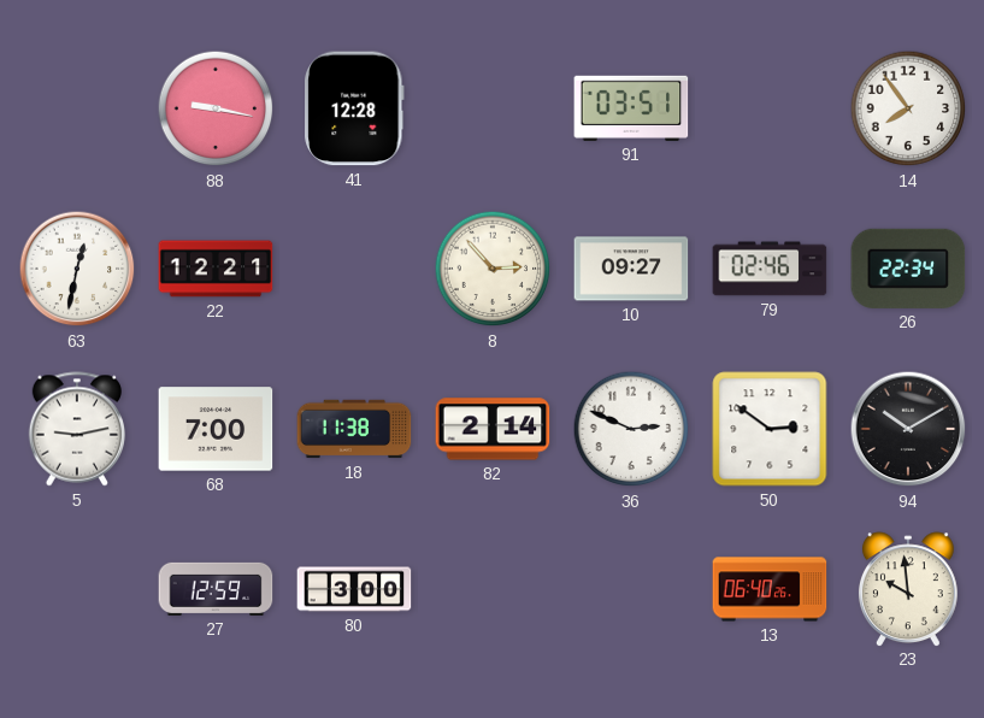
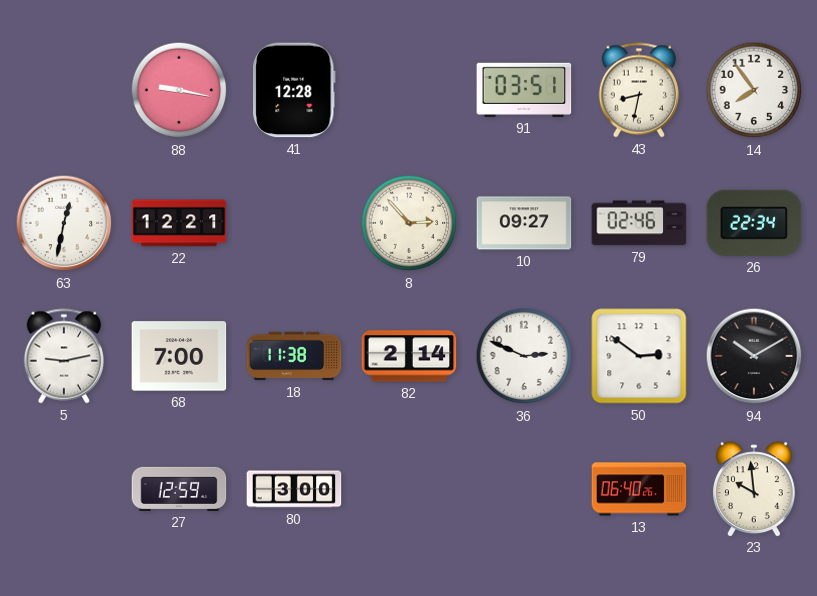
43: none -> 8:32
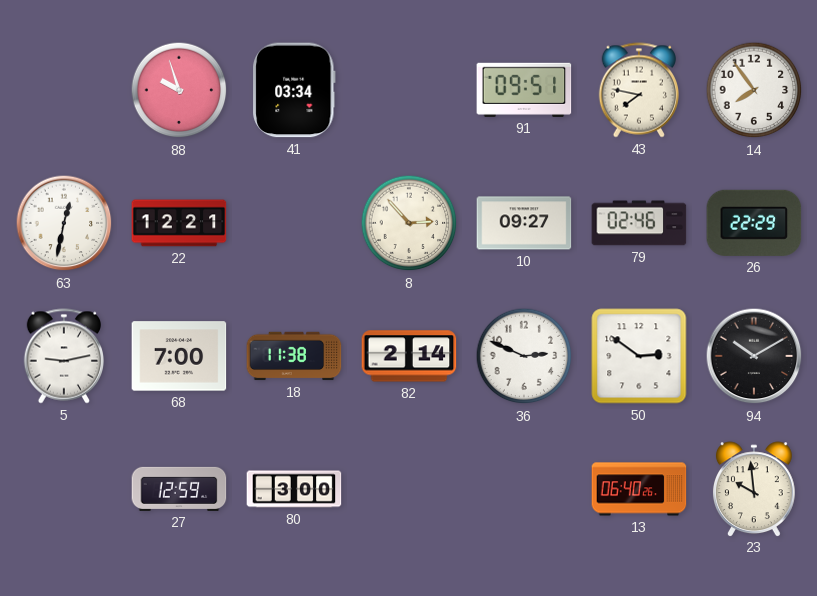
88: 9:17 -> 9:57
41: 12:28 -> 03:34
91: 03:51 -> 09:51
43: 8:32 -> 7:47
26: 22:34 -> 22:29
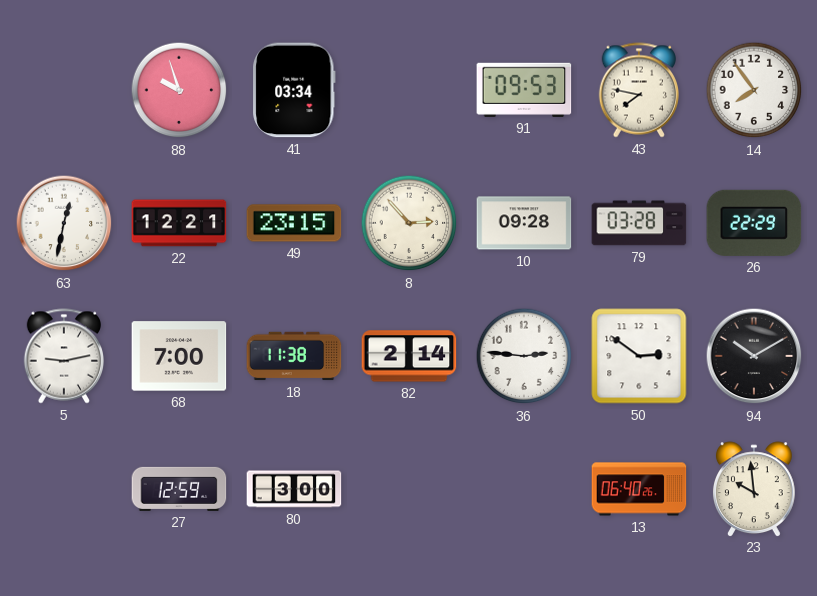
91: 09:51 -> 09:53
49: none -> 23:15
10: 09:27 -> 09:28
79: 02:46 -> 03:28
36: 2:49 -> 2:46
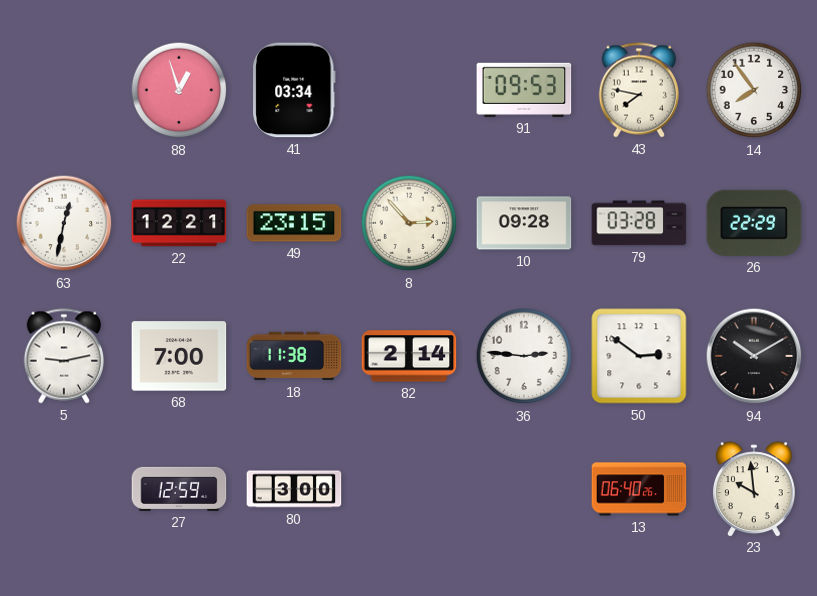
88: 9:57 -> 12:57
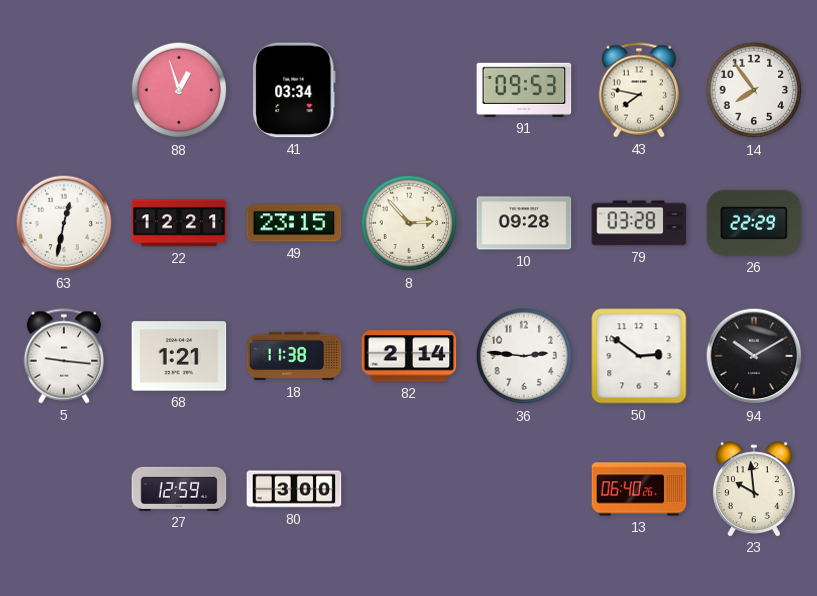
5: 9:13 -> 9:16
68: 7:00 -> 1:21
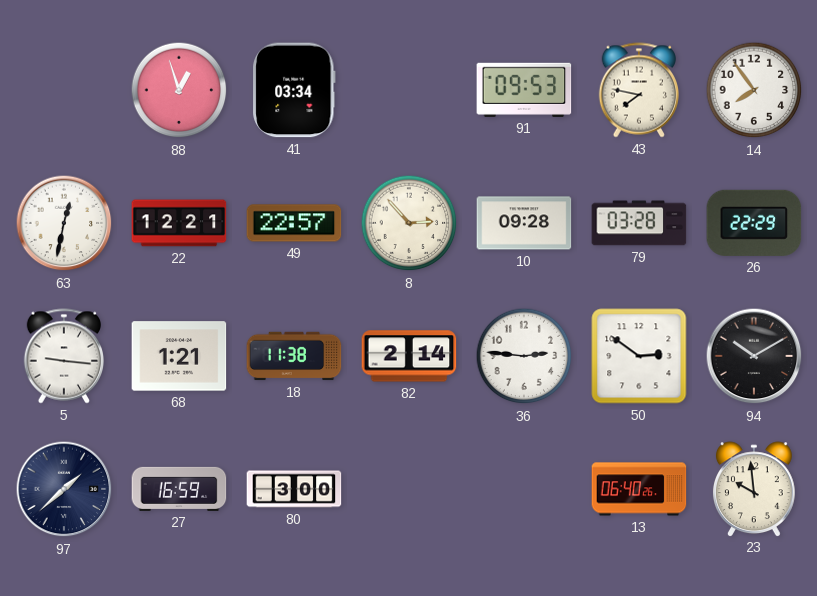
49: 23:15 -> 22:57
97: none -> 1:38
27: 12:59 -> 16:59
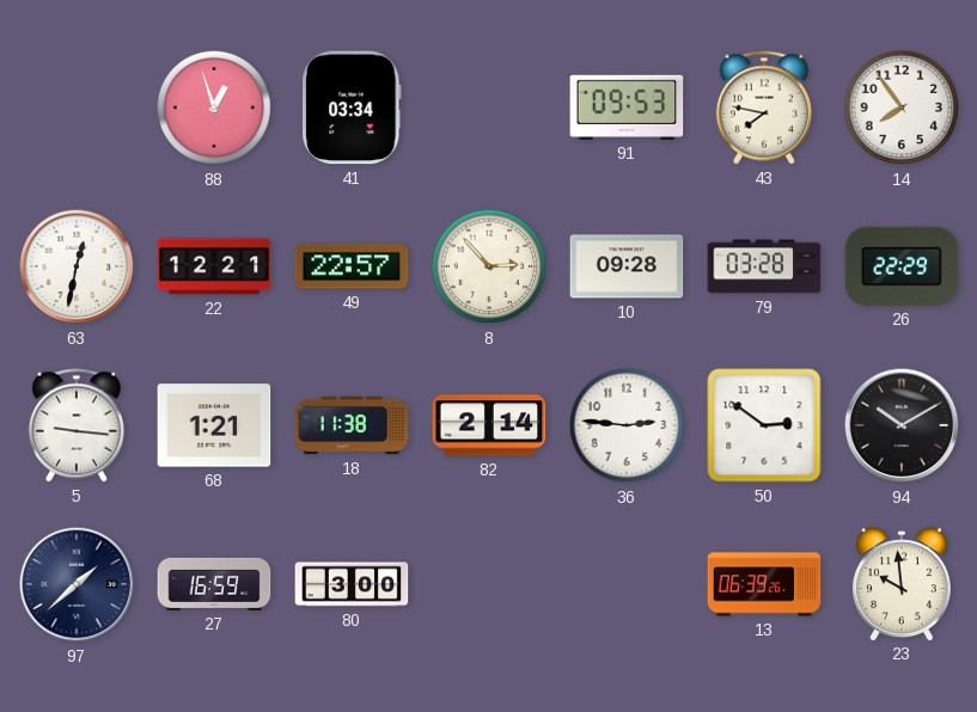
13: 06:40 -> 06:39
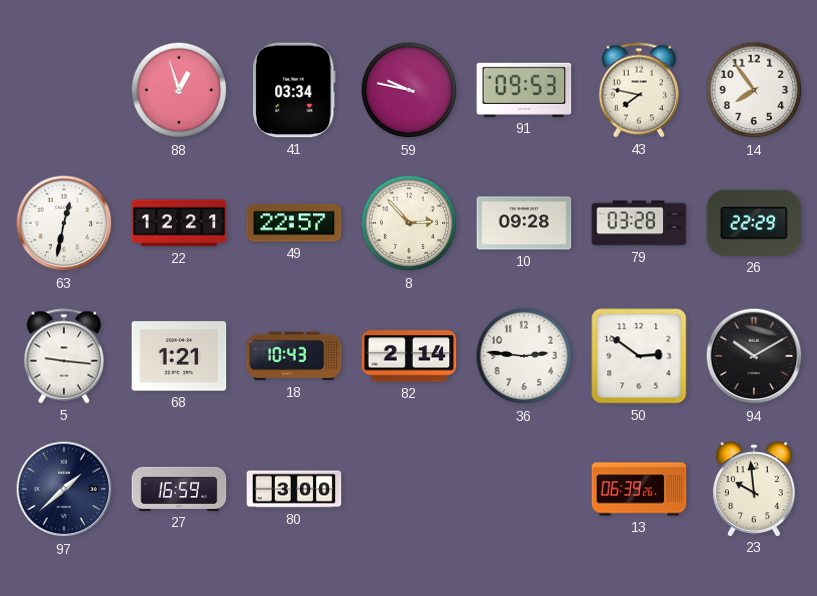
59: none -> 9:47
18: 11:38 -> 10:43
